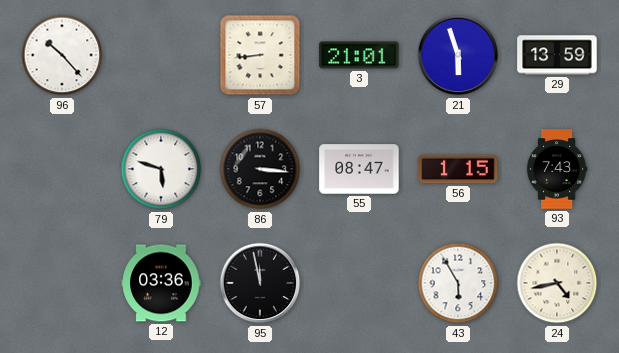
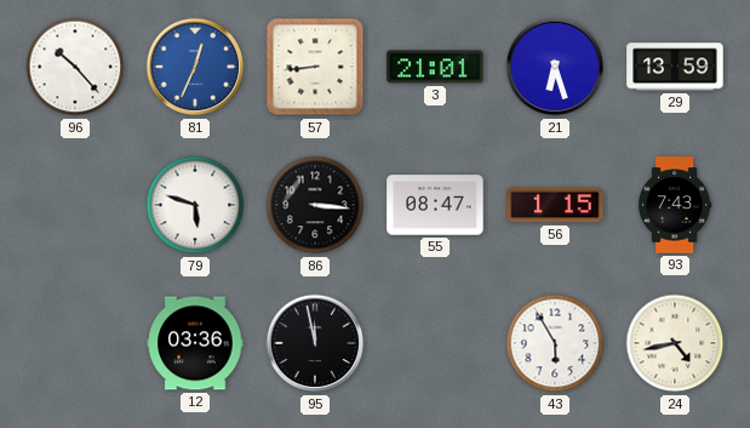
81: none -> 12:34
21: 5:57 -> 6:27
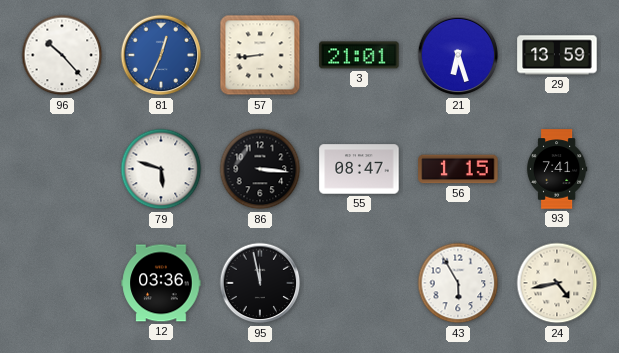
93: 7:43 -> 7:41
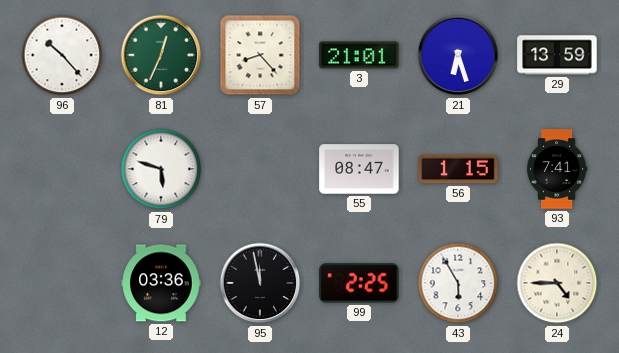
81 dial: blue -> green
57: 8:44 -> 8:23
86: 3:16 -> none
99: none -> 2:25
24: 4:43 -> 4:45
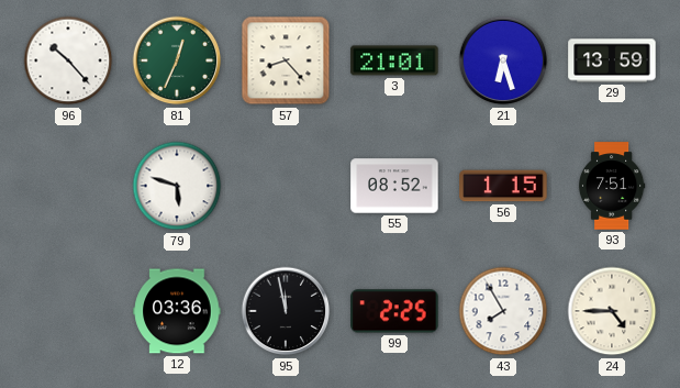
55: 08:47 -> 08:52
93: 7:41 -> 7:51
43: 5:55 -> 7:55
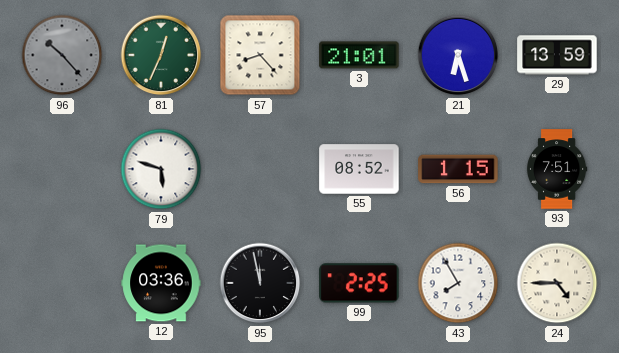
96 dial: white -> grey
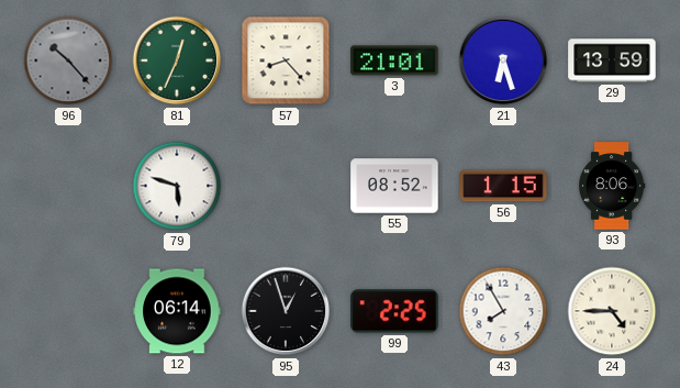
93: 7:51 -> 8:06
12: 03:36 -> 06:14
95: 11:58 -> 12:57
